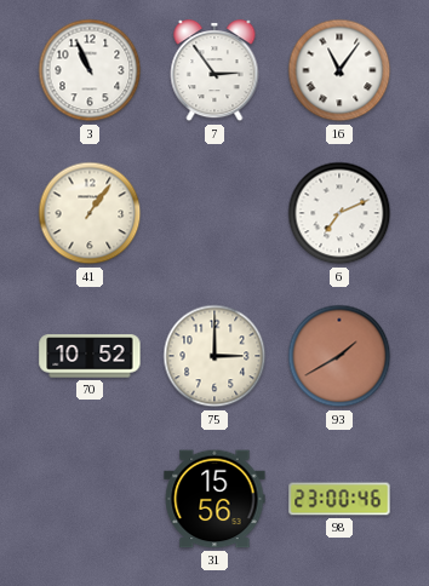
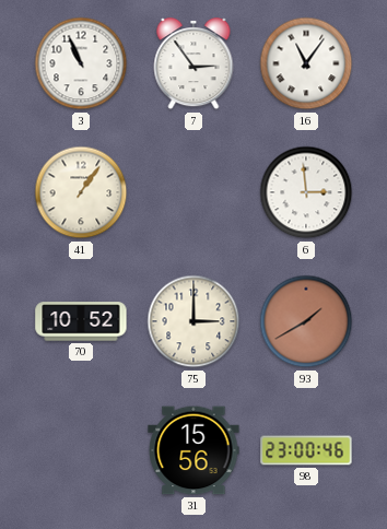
6: 7:11 -> 2:59
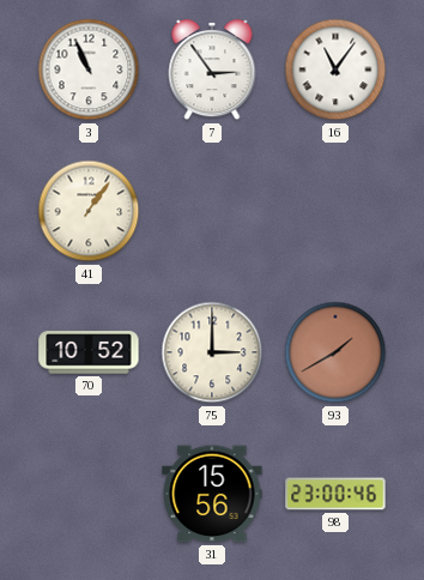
6: 2:59 -> none
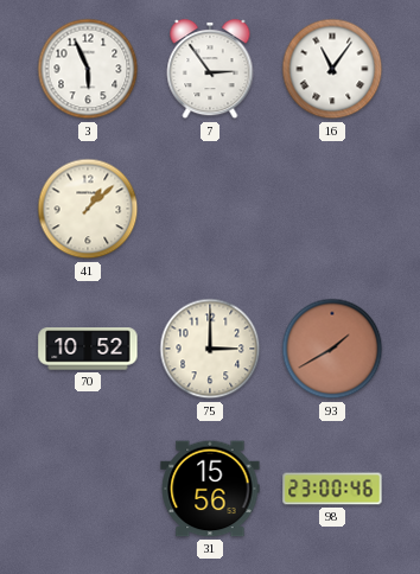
3: 10:56 -> 5:56
41: 1:06 -> 1:08
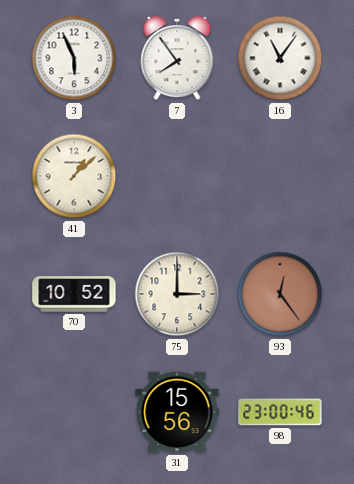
7: 2:54 -> 7:54
93: 1:40 -> 12:24
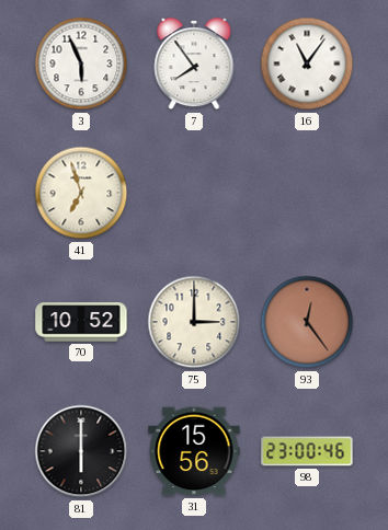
41: 1:08 -> 6:57
81: none -> 6:00
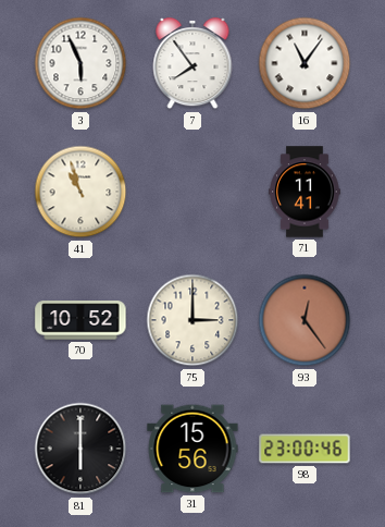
41: 6:57 -> 10:57
71: none -> 11:41
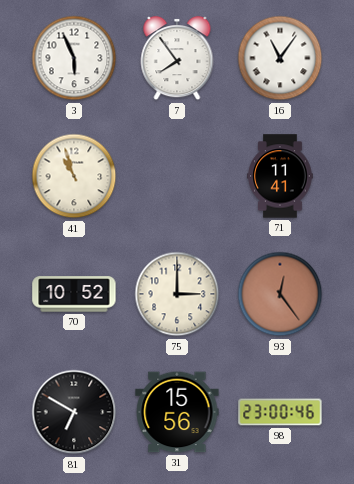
81: 6:00 -> 6:50
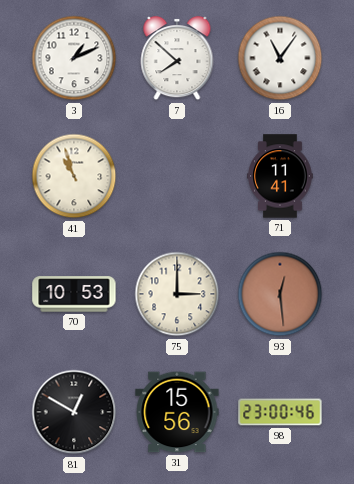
3: 5:56 -> 1:11
7: 7:54 -> 7:52
70: 10:52 -> 10:53
93: 12:24 -> 12:29
81: 6:50 -> 12:50
